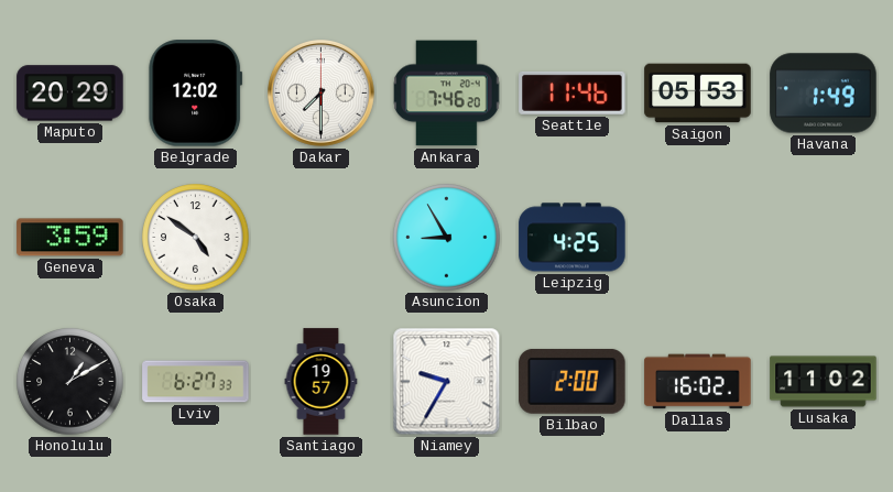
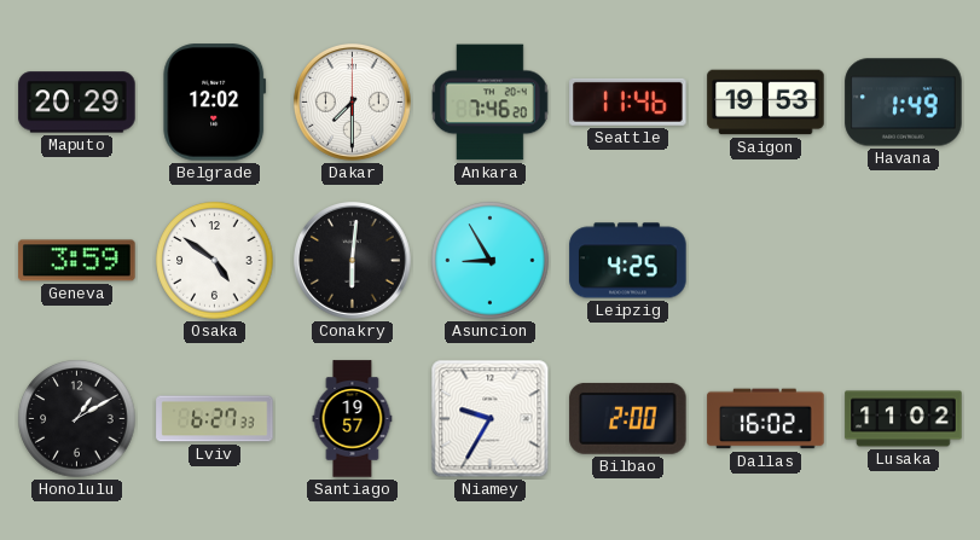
Saigon: 05:53 -> 19:53
Conakry: none -> 6:01
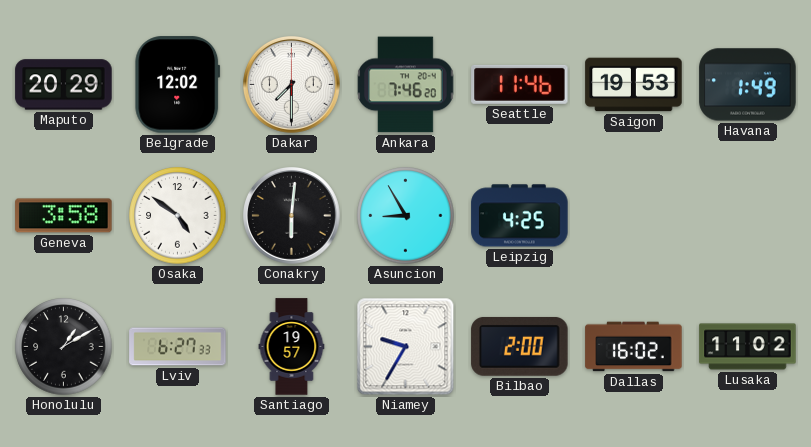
Geneva: 3:59 -> 3:58
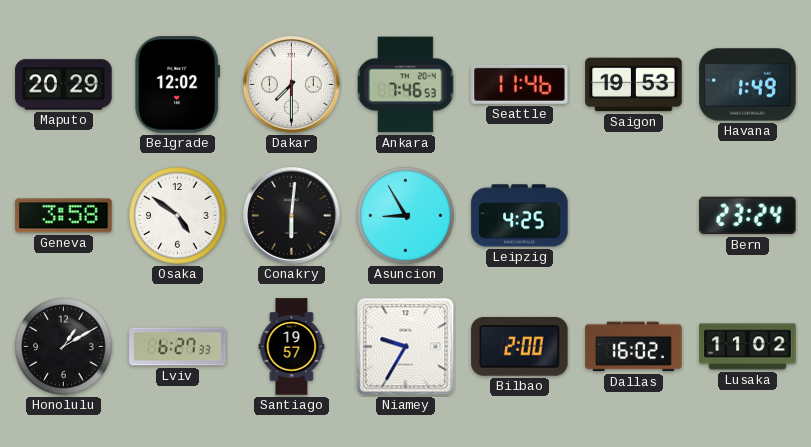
Ankara: 7:46:20 -> 7:46:53
Bern: none -> 23:24
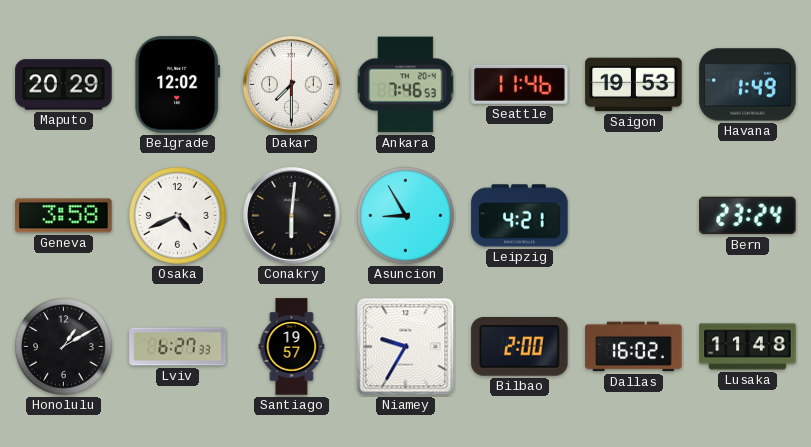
Osaka: 4:51 -> 4:41
Leipzig: 4:25 -> 4:21
Lusaka: 11:02 -> 11:48
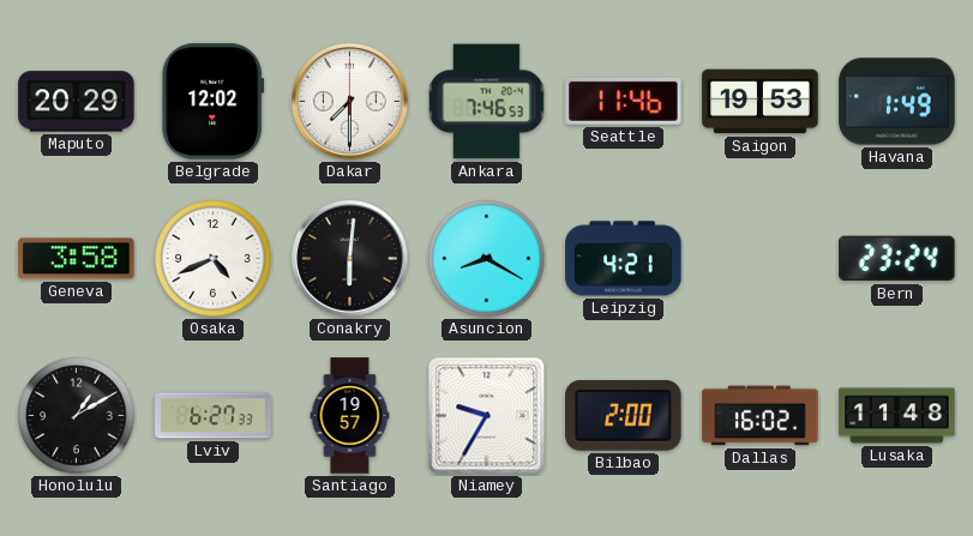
Asuncion: 8:55 -> 8:20
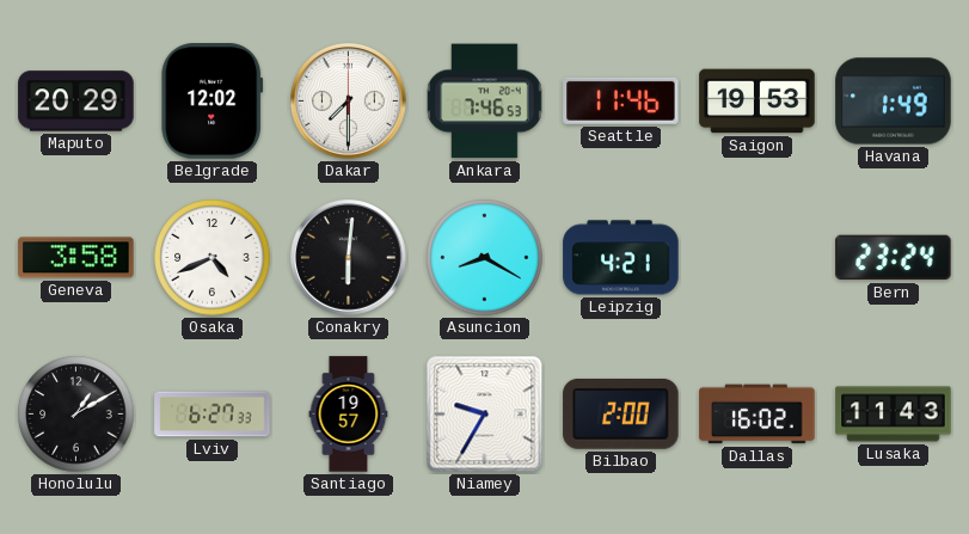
Lusaka: 11:48 -> 11:43
